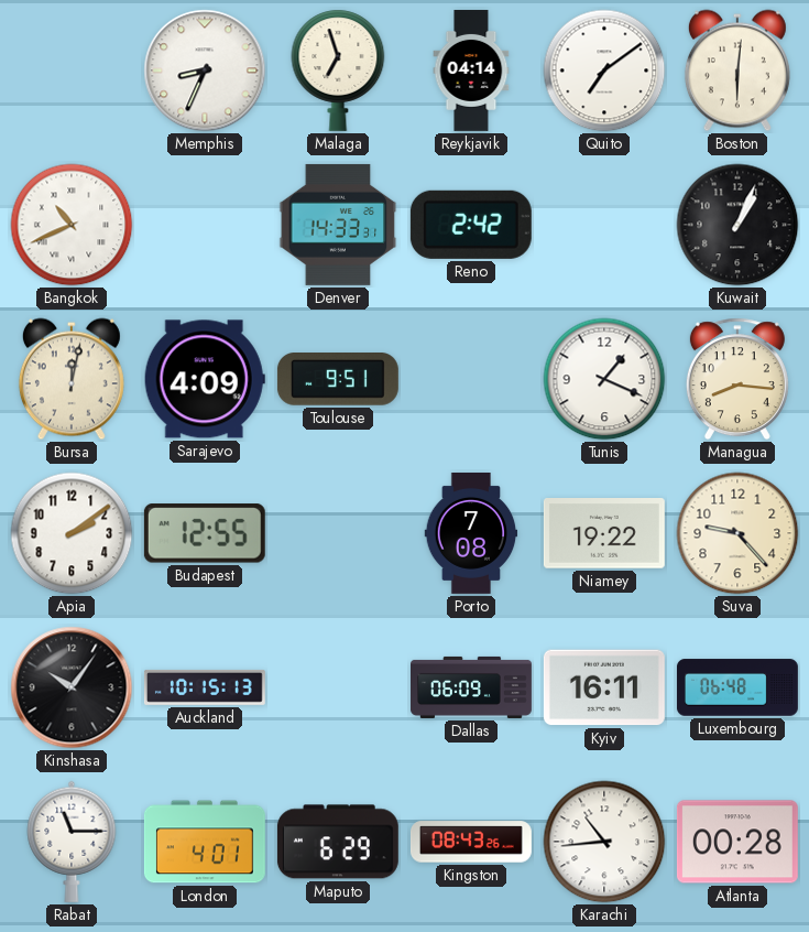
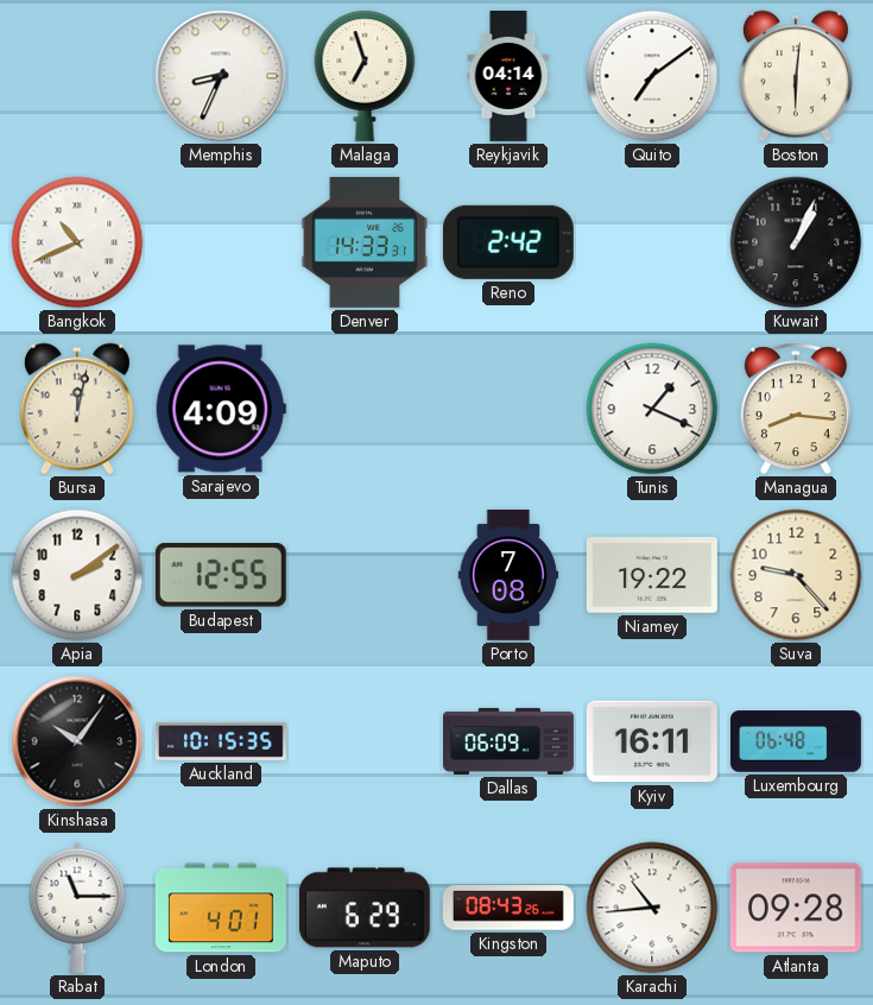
Toulouse: 9:51 -> none
Auckland: 10:15:13 -> 10:15:35
Atlanta: 00:28 -> 09:28
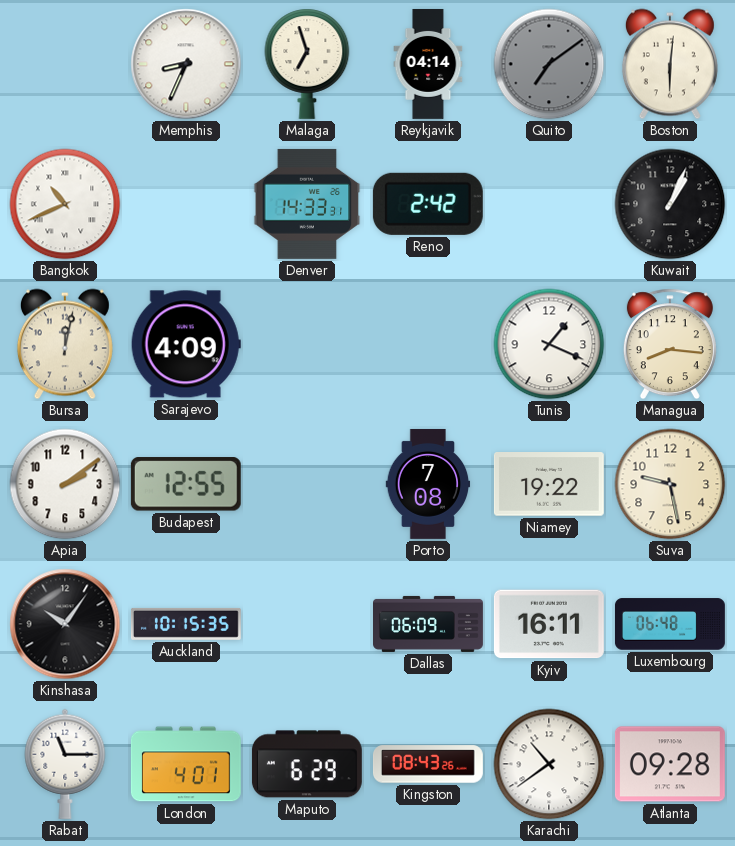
Quito dial: white -> grey
Suva: 9:23 -> 9:28
Karachi: 10:44 -> 10:39
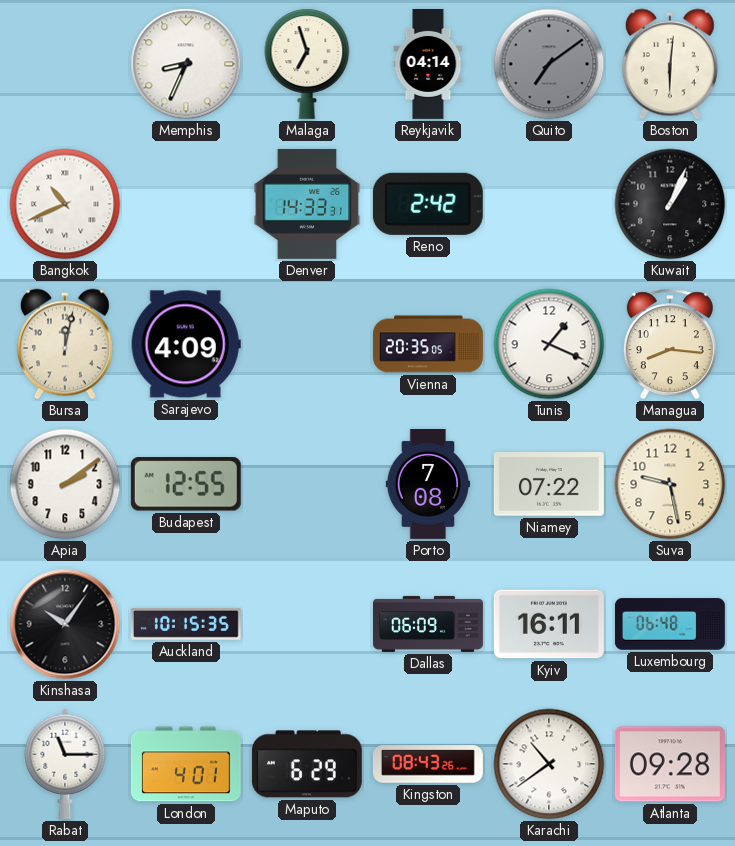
Vienna: none -> 20:35
Niamey: 19:22 -> 07:22
